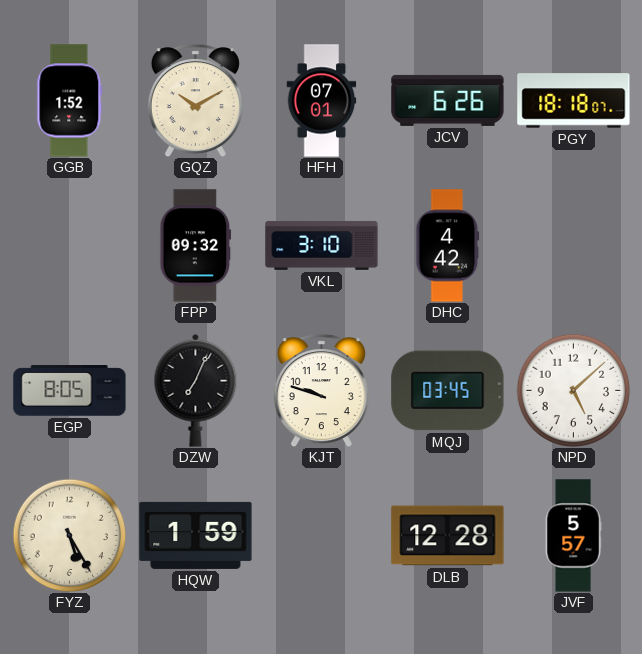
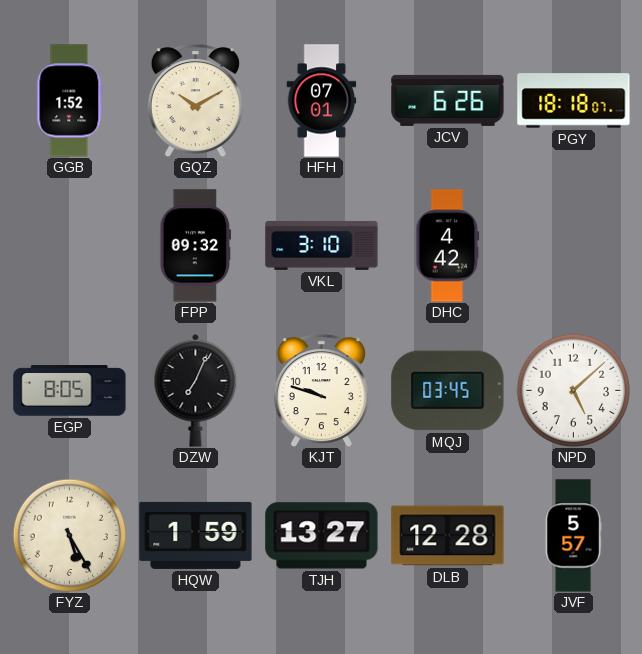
TJH: none -> 13:27
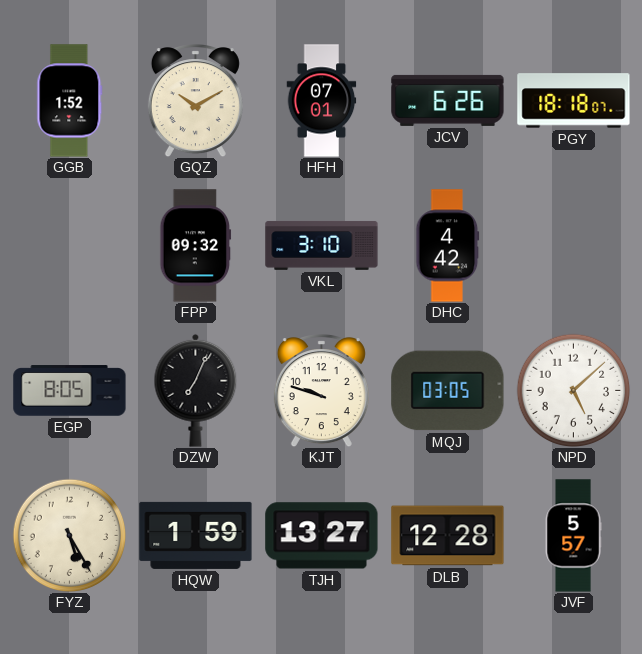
MQJ: 03:45 -> 03:05
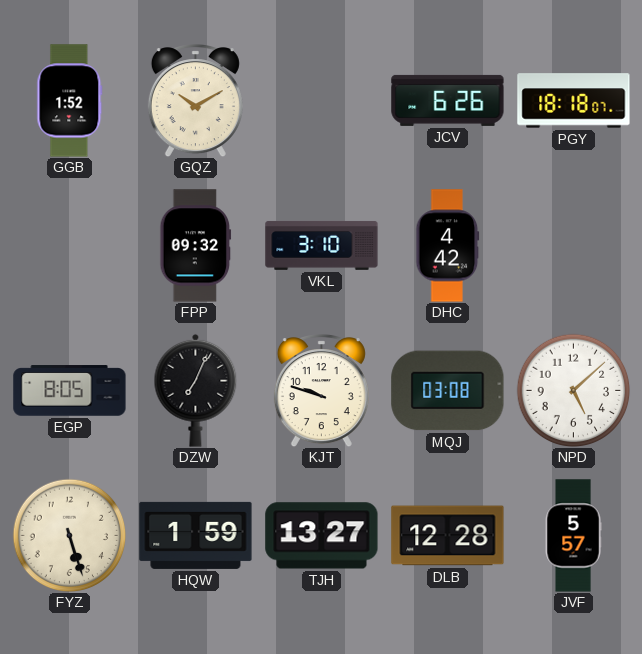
HFH: 07:01 -> none
MQJ: 03:05 -> 03:08
FYZ: 5:25 -> 5:27
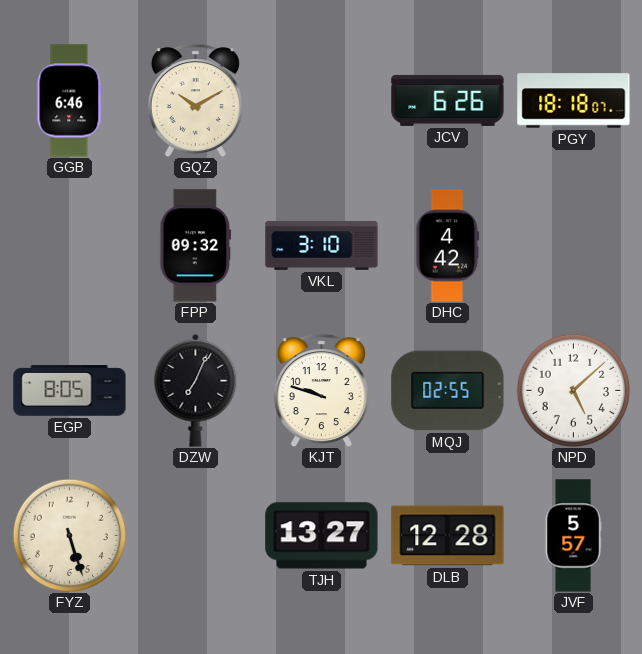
GGB: 1:52 -> 6:46
MQJ: 03:08 -> 02:55
HQW: 1:59 -> none
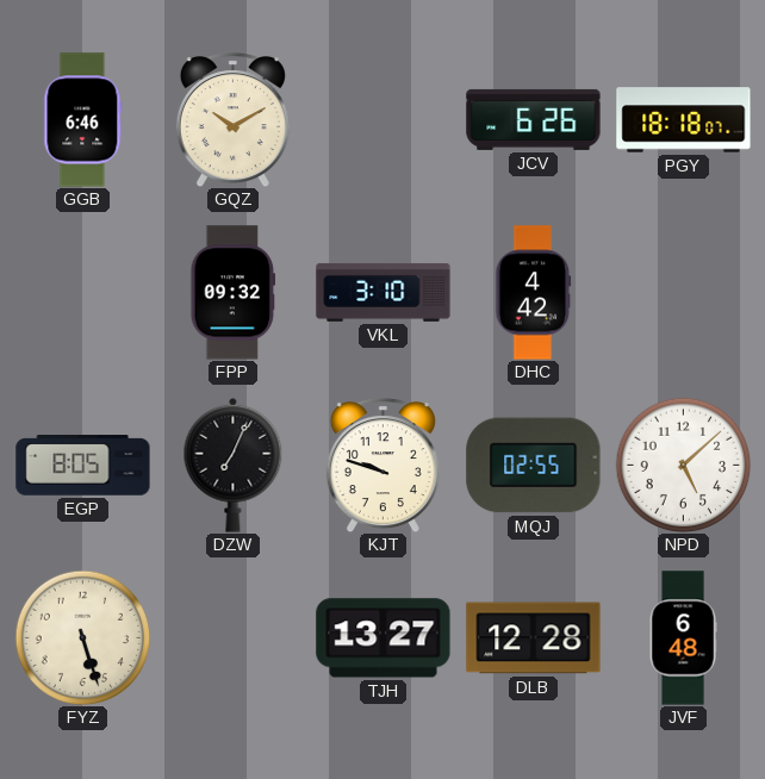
JVF: 5:57 -> 6:48
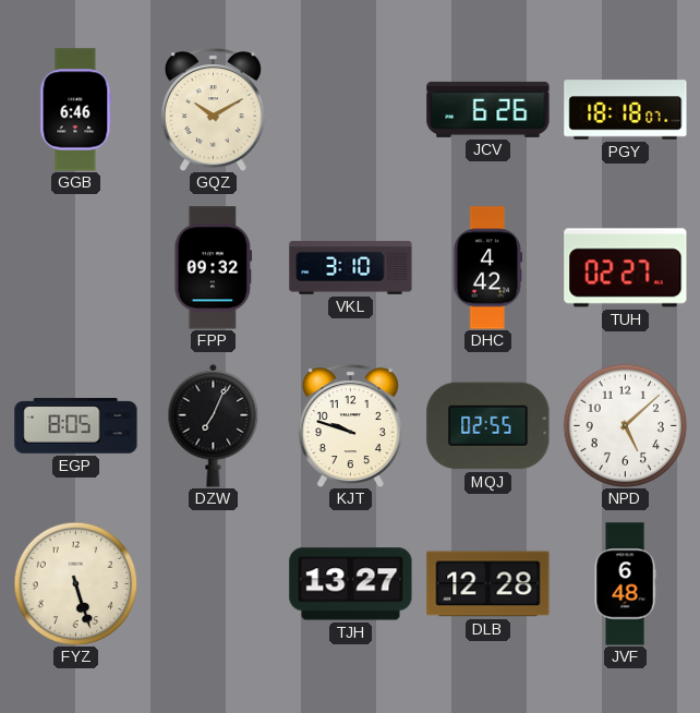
TUH: none -> 02:27
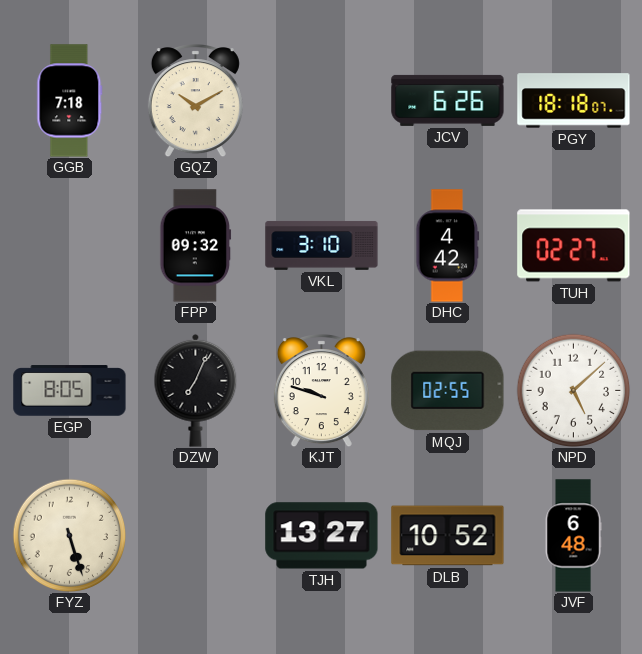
GGB: 6:46 -> 7:18
DLB: 12:28 -> 10:52
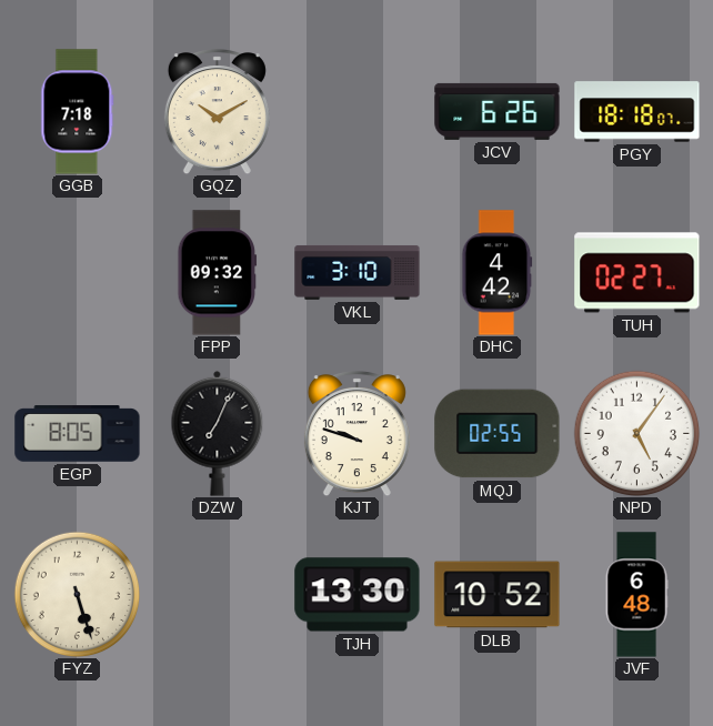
NPD: 5:08 -> 5:06
TJH: 13:27 -> 13:30
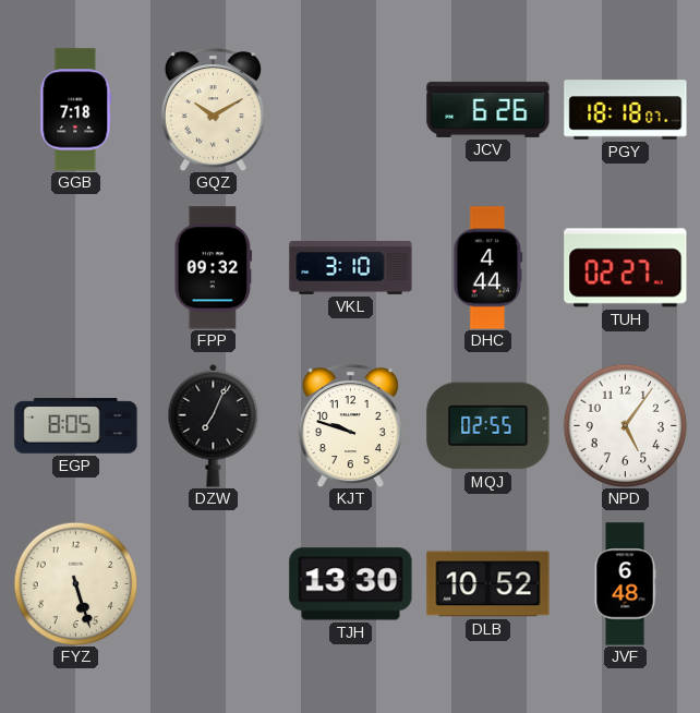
DHC: 4:42 -> 4:44
